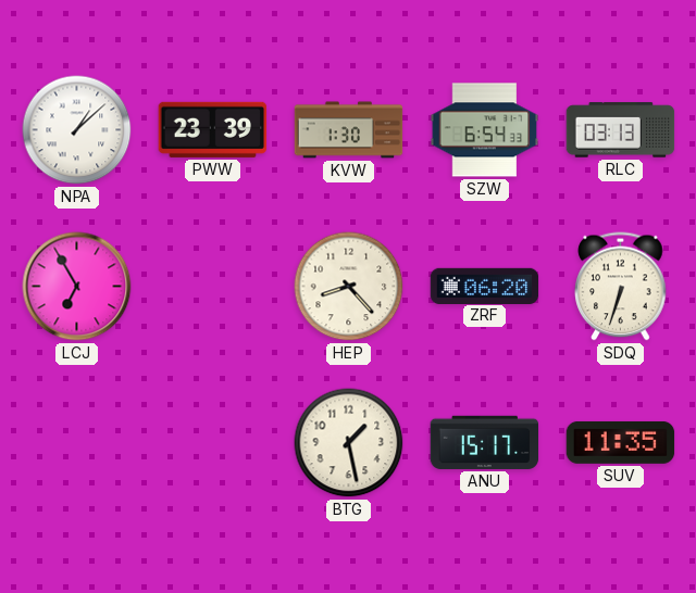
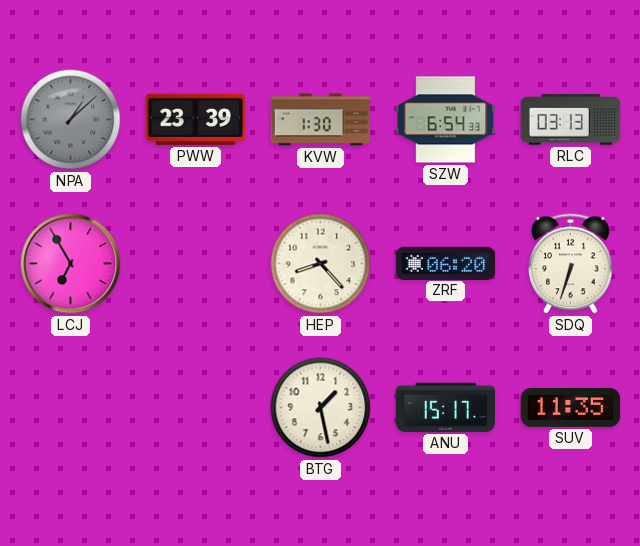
NPA dial: white -> grey
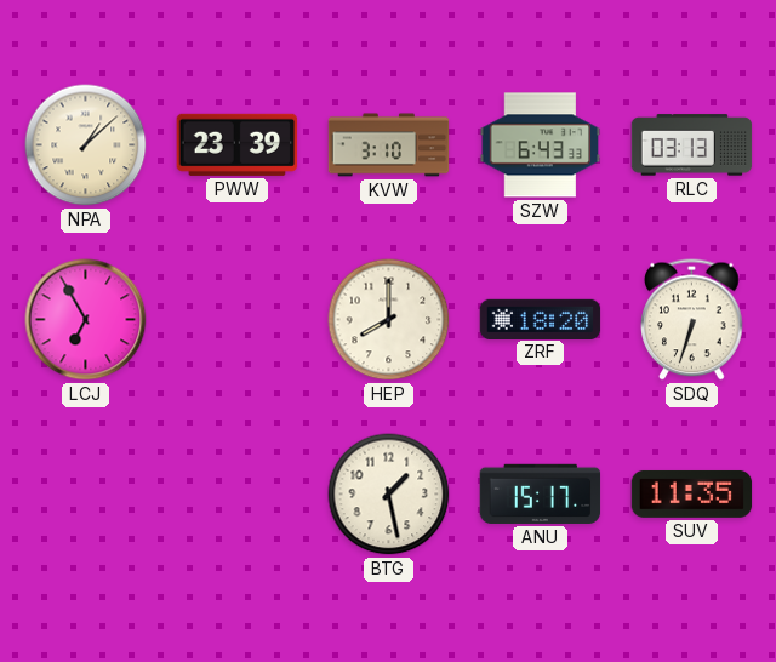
NPA dial: grey -> cream
KVW: 1:30 -> 3:10
SZW: 6:54 -> 6:43
HEP: 8:23 -> 8:00
ZRF: 06:20 -> 18:20
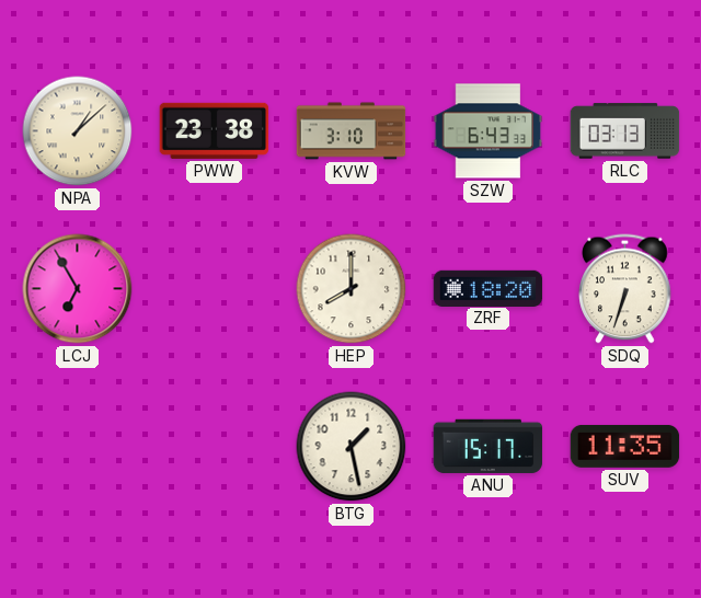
PWW: 23:39 -> 23:38
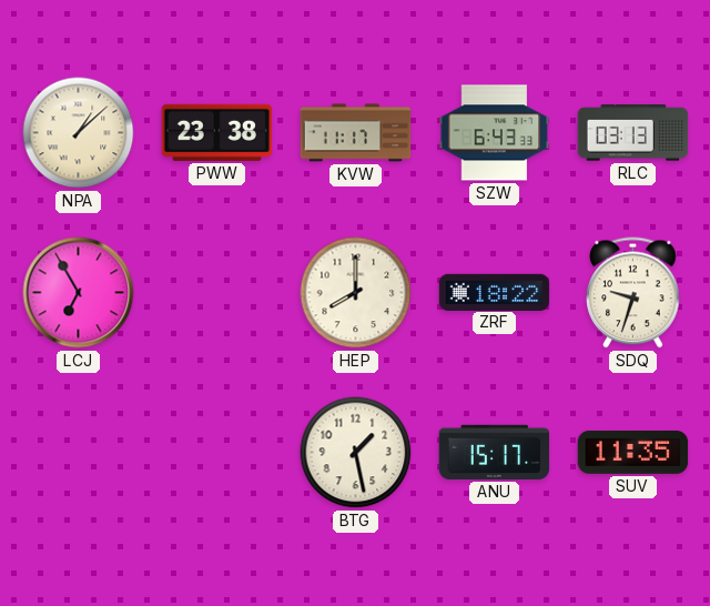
KVW: 3:10 -> 11:17
ZRF: 18:20 -> 18:22
SDQ: 6:33 -> 9:33
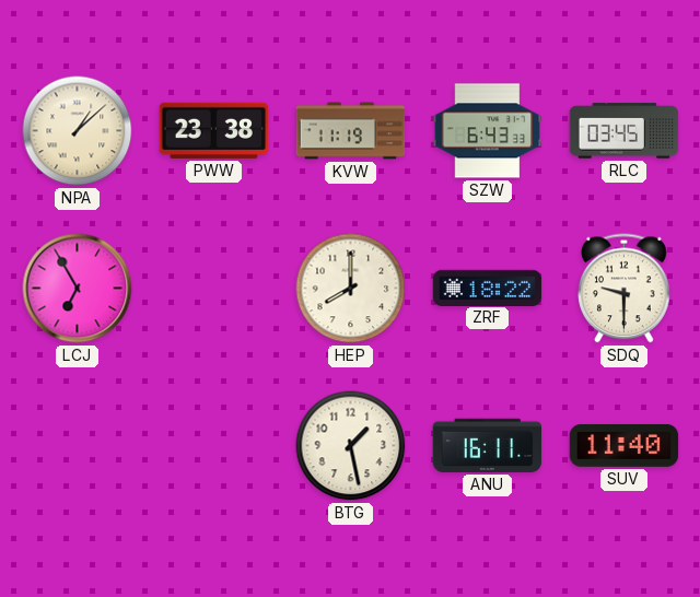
KVW: 11:17 -> 11:19
RLC: 03:13 -> 03:45
SDQ: 9:33 -> 9:30
ANU: 15:17 -> 16:11
SUV: 11:35 -> 11:40
